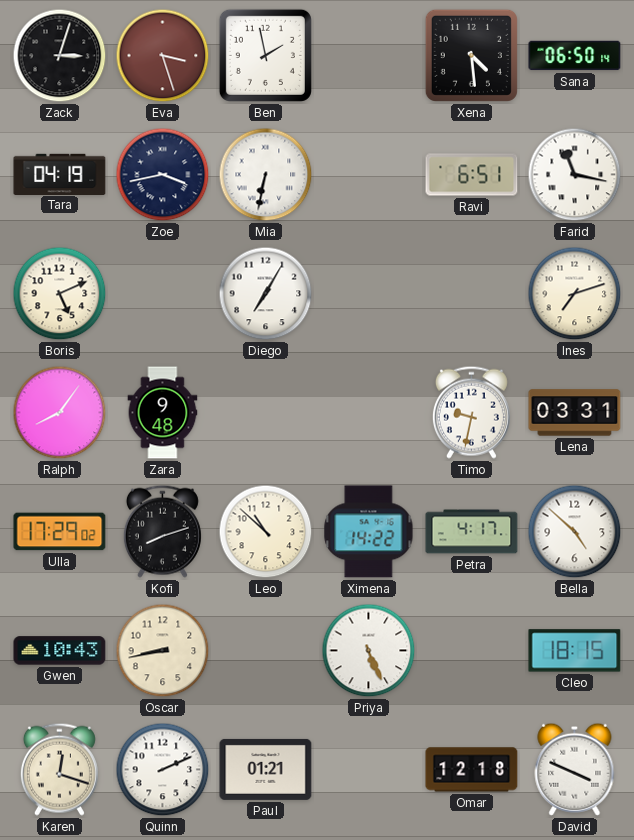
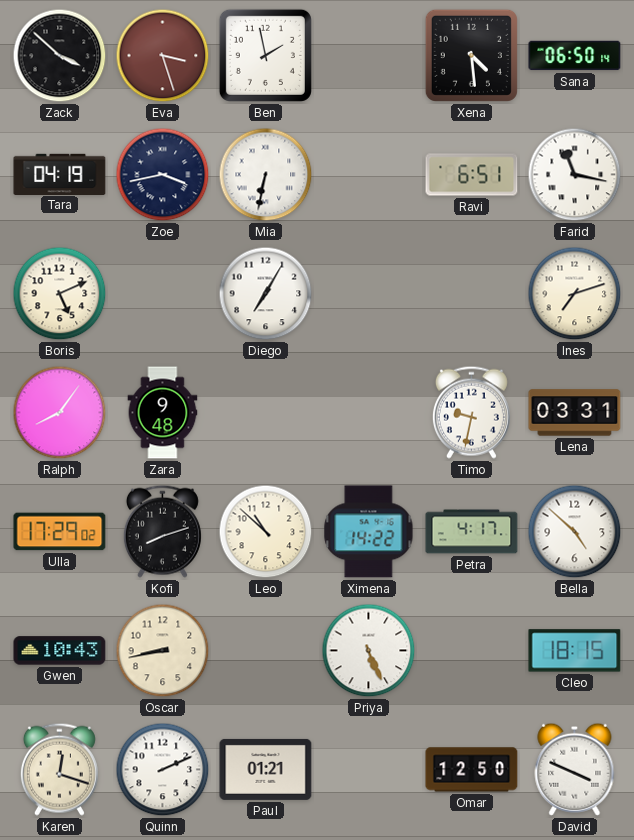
Zack: 3:03 -> 3:52
Omar: 12:18 -> 12:50
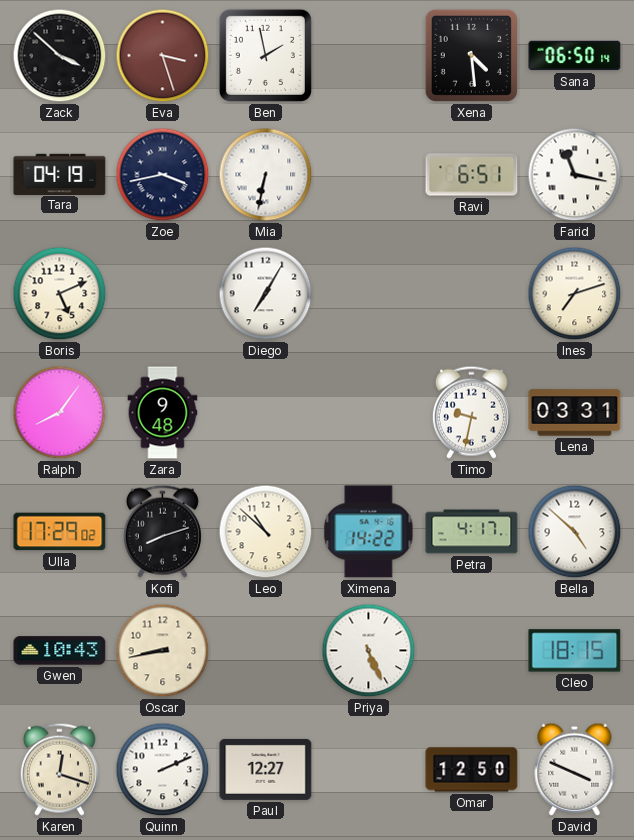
Paul: 01:21 -> 12:27
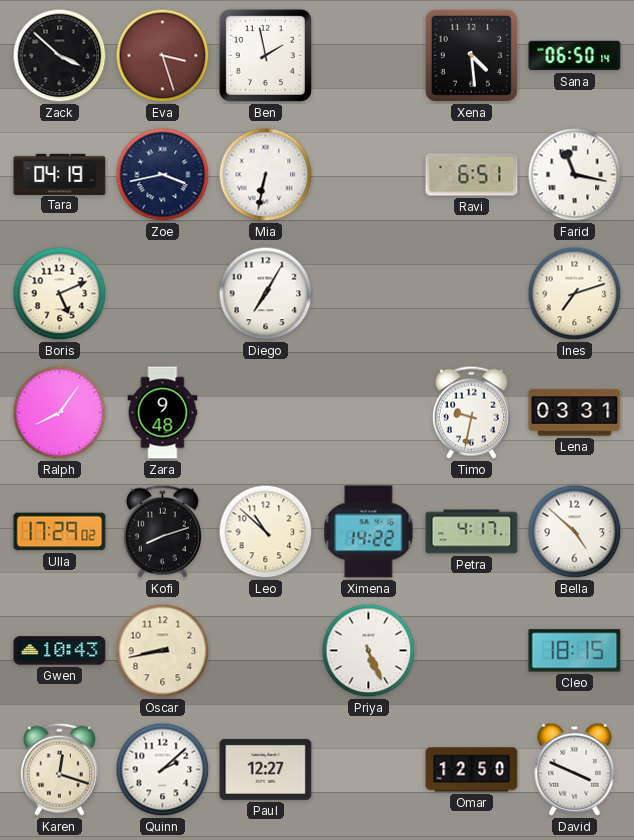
Quinn: 2:11 -> 2:08
